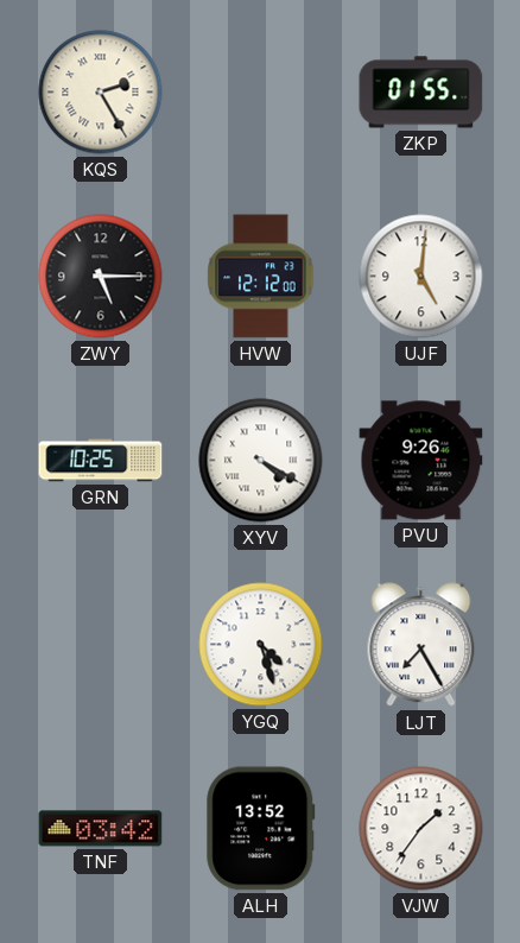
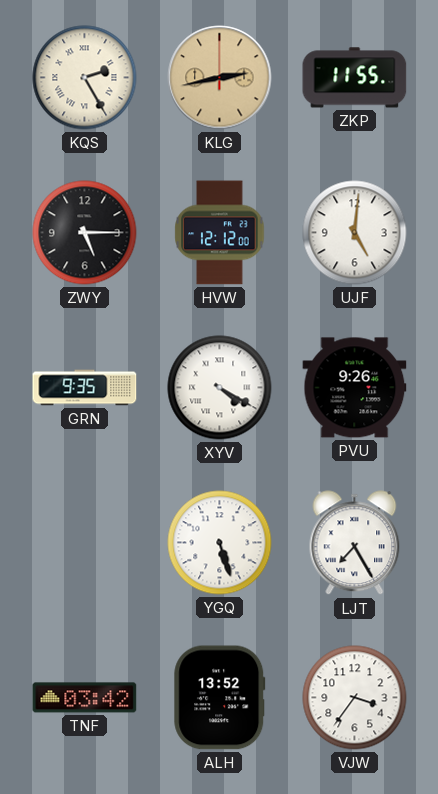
KLG: none -> 2:43
ZKP: 01:55 -> 11:55
GRN: 10:25 -> 9:35
YGQ: 4:27 -> 5:27
VJW: 1:36 -> 3:36
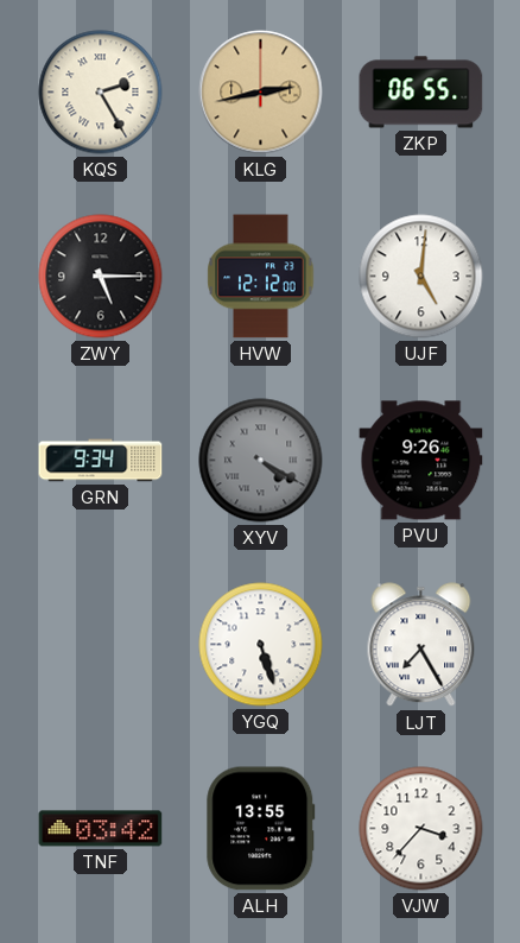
ZKP: 11:55 -> 06:55
GRN: 9:35 -> 9:34
XYV dial: white -> grey
ALH: 13:52 -> 13:55
VJW: 3:36 -> 3:37
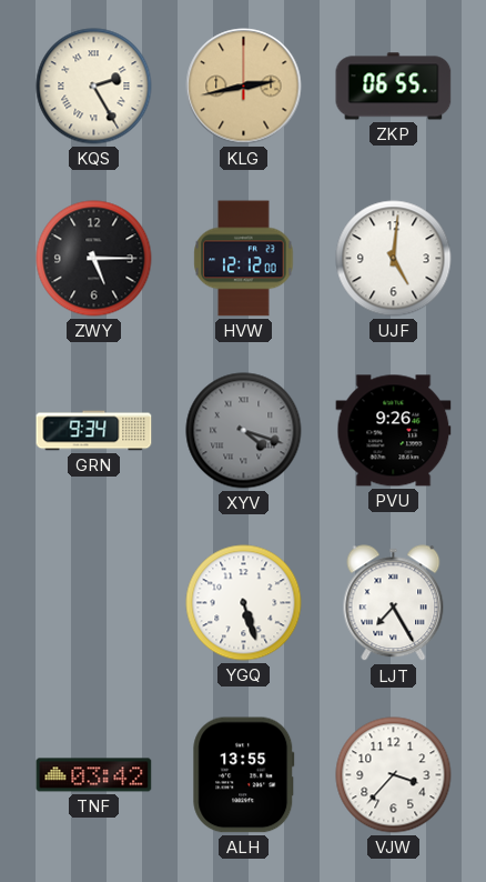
XYV: 4:20 -> 4:18
